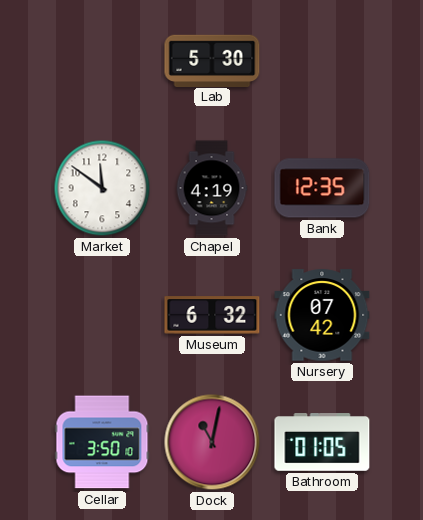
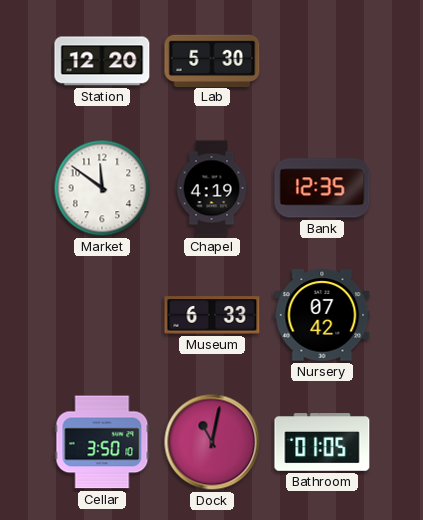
Station: none -> 12:20
Museum: 6:32 -> 6:33
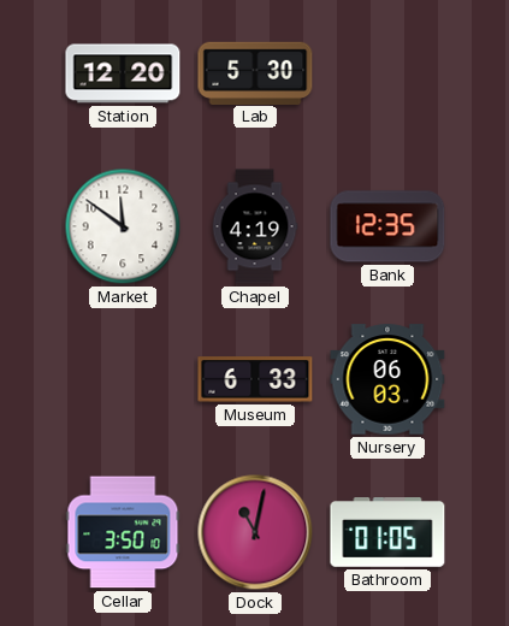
Nursery: 07:42 -> 06:03
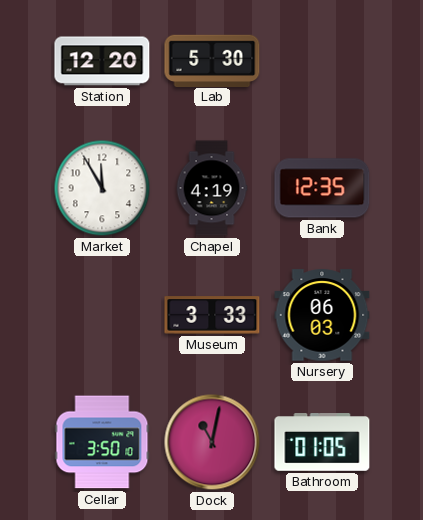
Market: 11:51 -> 11:55
Museum: 6:33 -> 3:33
